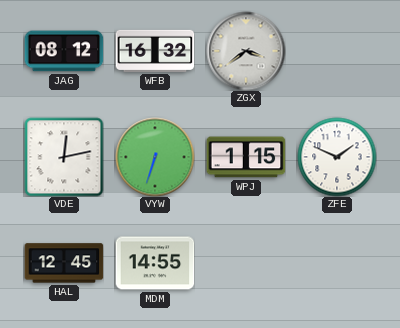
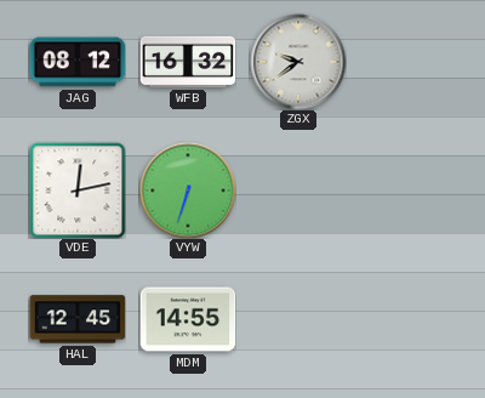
ZGX: 3:39 -> 9:39
WPJ: 1:15 -> none
ZFE: 1:49 -> none
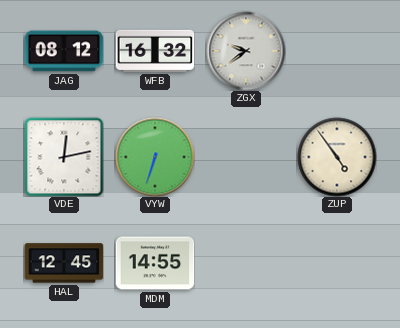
ZUP: none -> 4:54
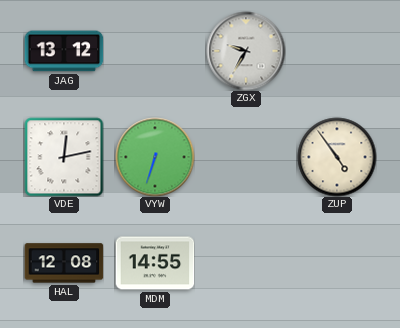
JAG: 08:12 -> 13:12
WFB: 16:32 -> none
ZGX: 9:39 -> 9:35
HAL: 12:45 -> 12:08
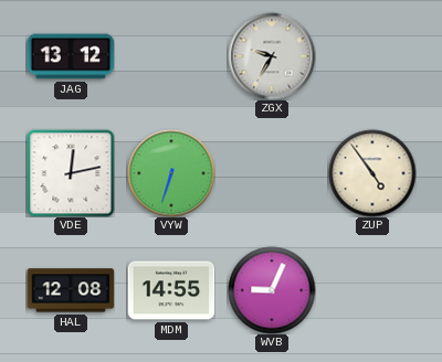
WVB: none -> 9:04
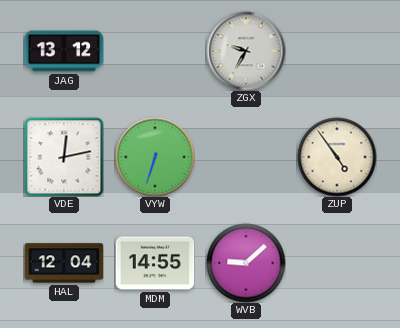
HAL: 12:08 -> 12:04
WVB: 9:04 -> 9:08
